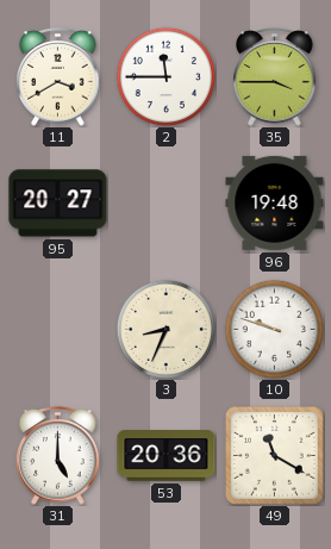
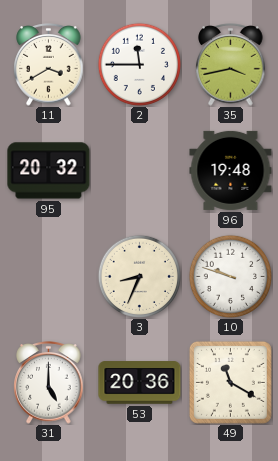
35: 3:45 -> 3:43
95: 20:27 -> 20:32
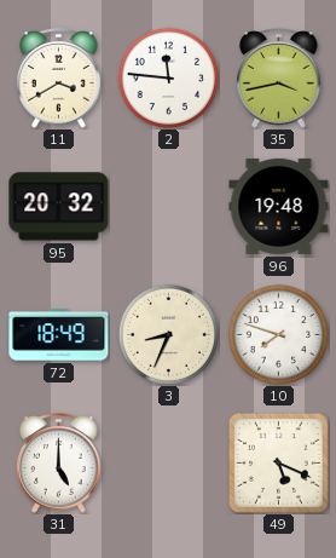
2: 11:45 -> 11:46
72: none -> 18:49
10: 9:48 -> 7:48
53: 20:36 -> none
49: 11:20 -> 5:19
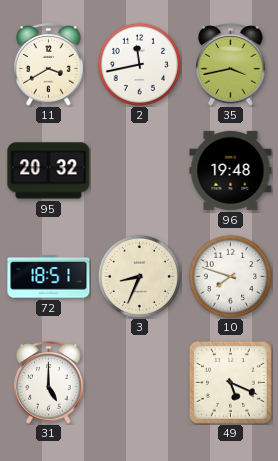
2: 11:46 -> 11:43
72: 18:49 -> 18:51
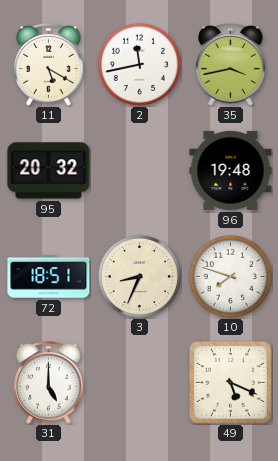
11: 3:40 -> 5:20
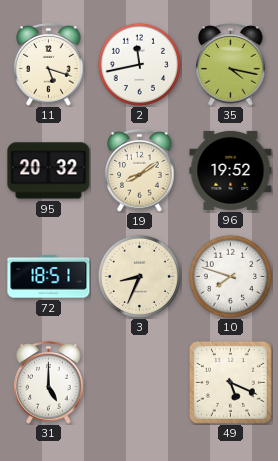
11: 5:20 -> 5:18
35: 3:43 -> 4:17
19: none -> 8:09
96: 19:48 -> 19:52
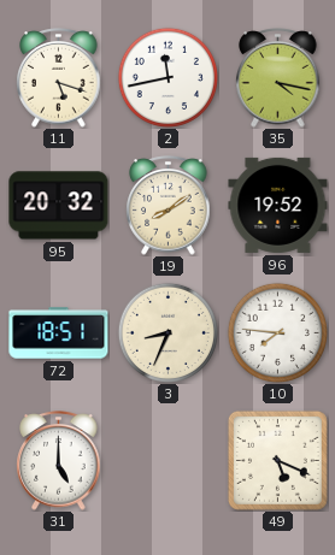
10: 7:48 -> 7:46
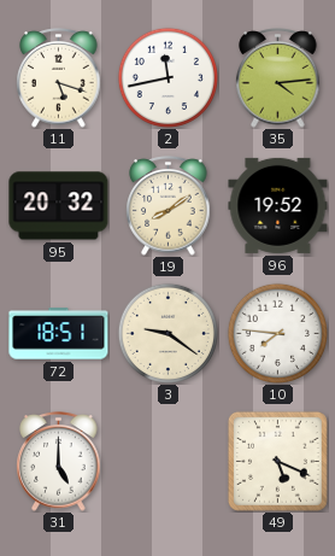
35: 4:17 -> 4:14
3: 8:34 -> 9:21
